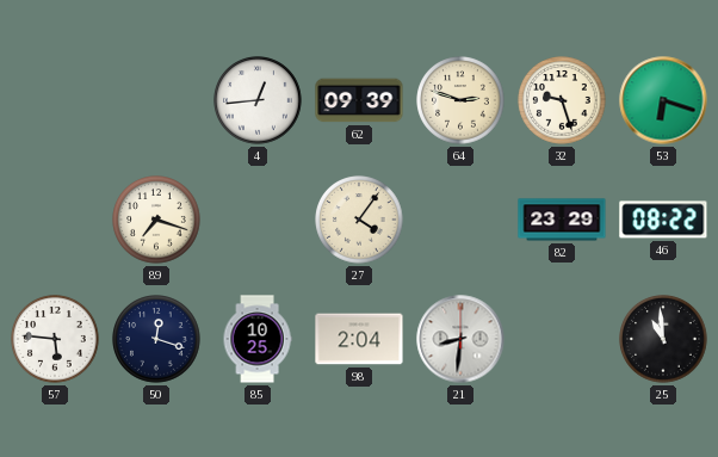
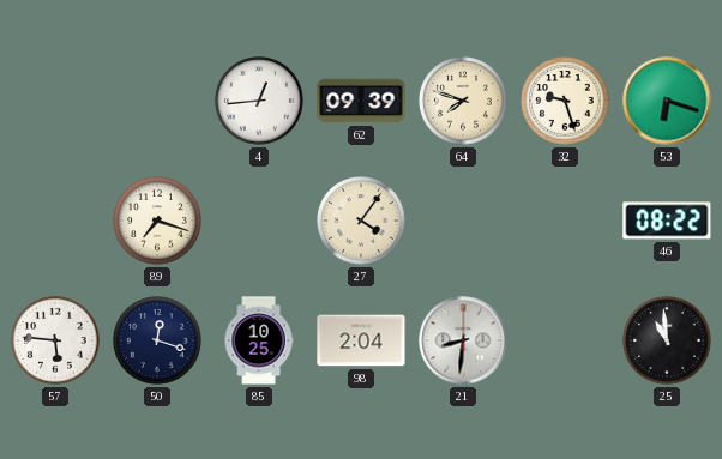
64: 2:48 -> 7:48
82: 23:29 -> none
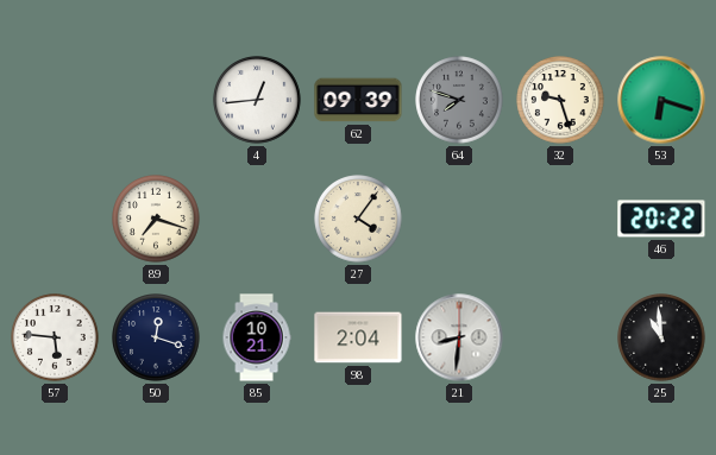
64 dial: cream -> grey
46: 08:22 -> 20:22
85: 10:25 -> 10:21
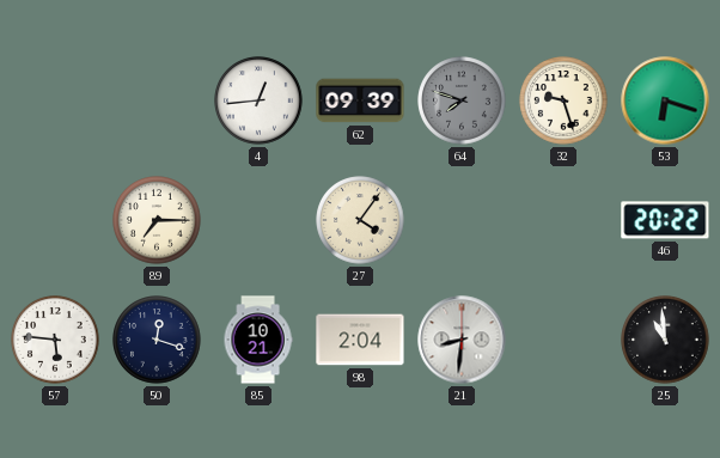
89: 7:18 -> 7:15
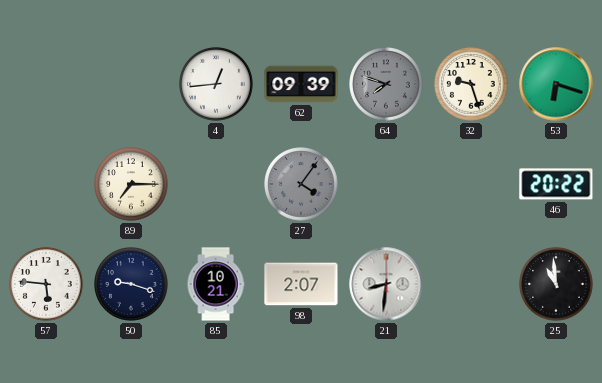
27 dial: cream -> grey
50: 12:18 -> 9:18
98: 2:04 -> 2:07
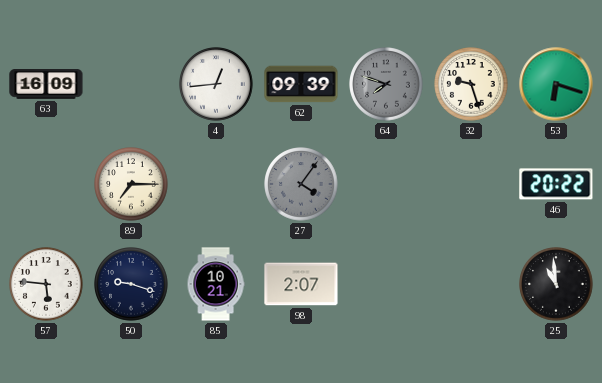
63: none -> 16:09
21: 8:31 -> none
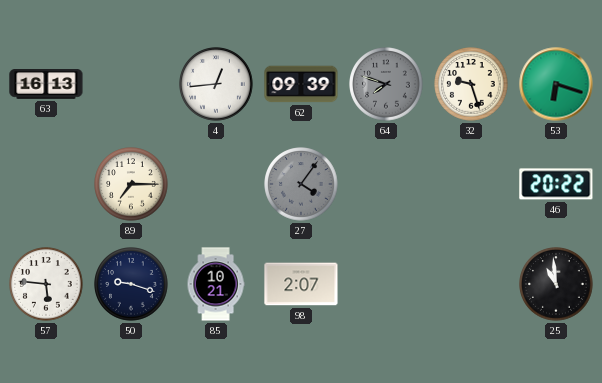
63: 16:09 -> 16:13
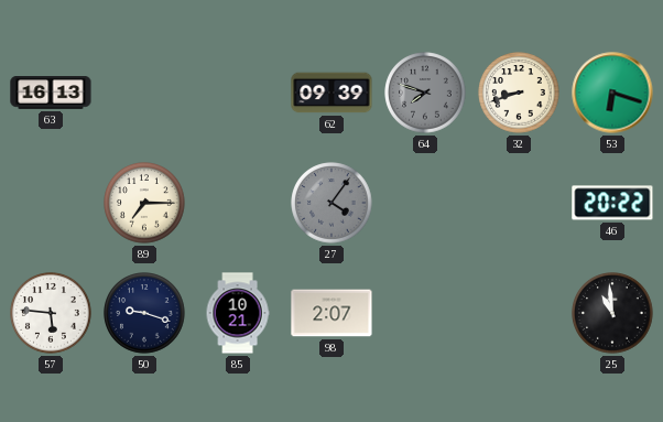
4: 12:44 -> none
32: 9:27 -> 8:42
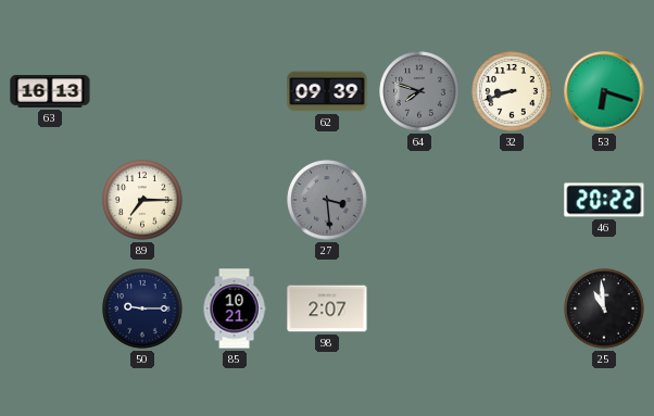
27: 4:06 -> 3:29
57: 5:46 -> none
50: 9:18 -> 9:15
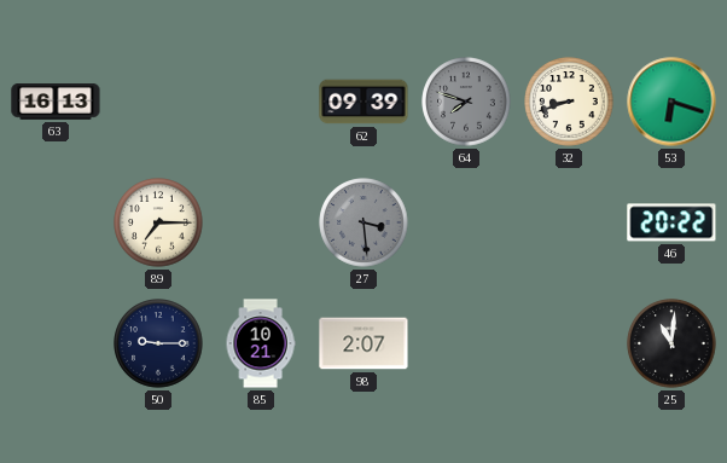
25: 10:59 -> 11:01
